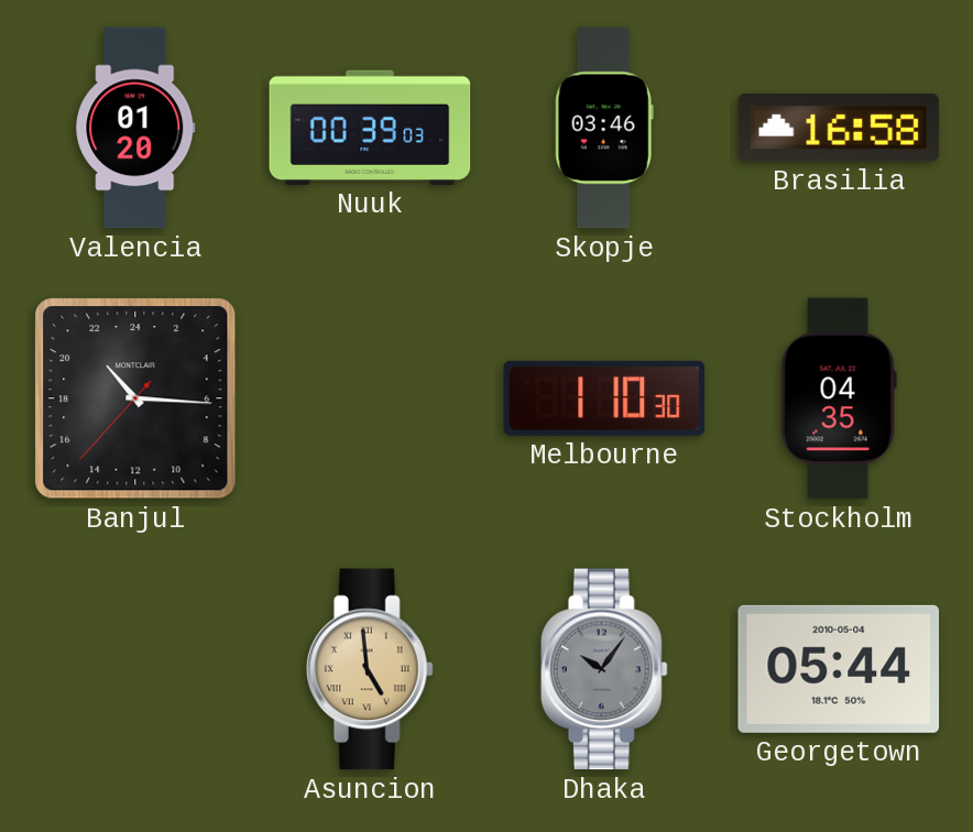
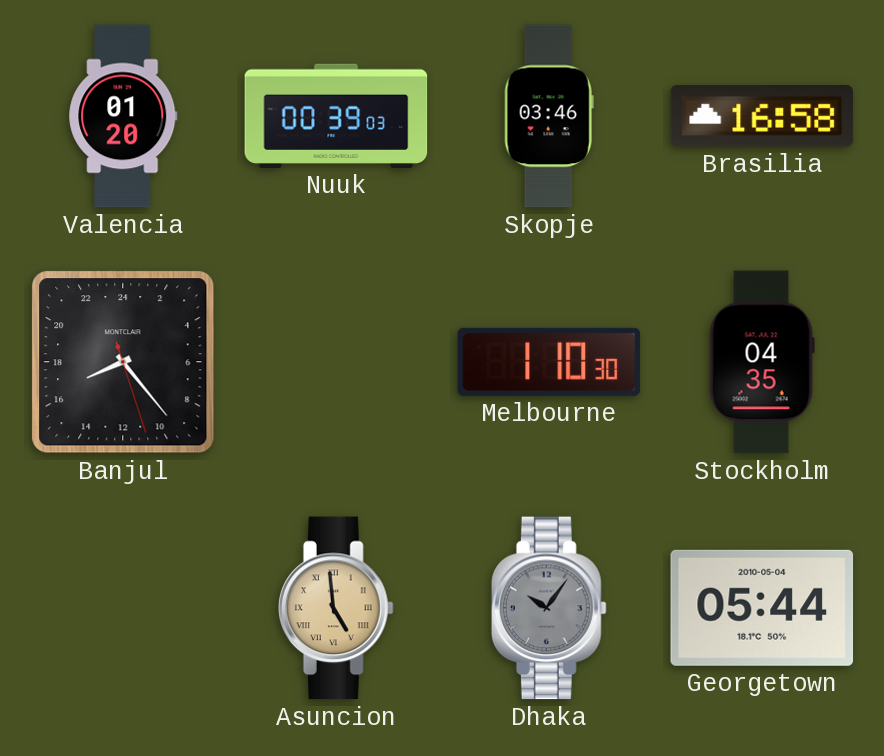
Banjul: 21:15 -> 16:23
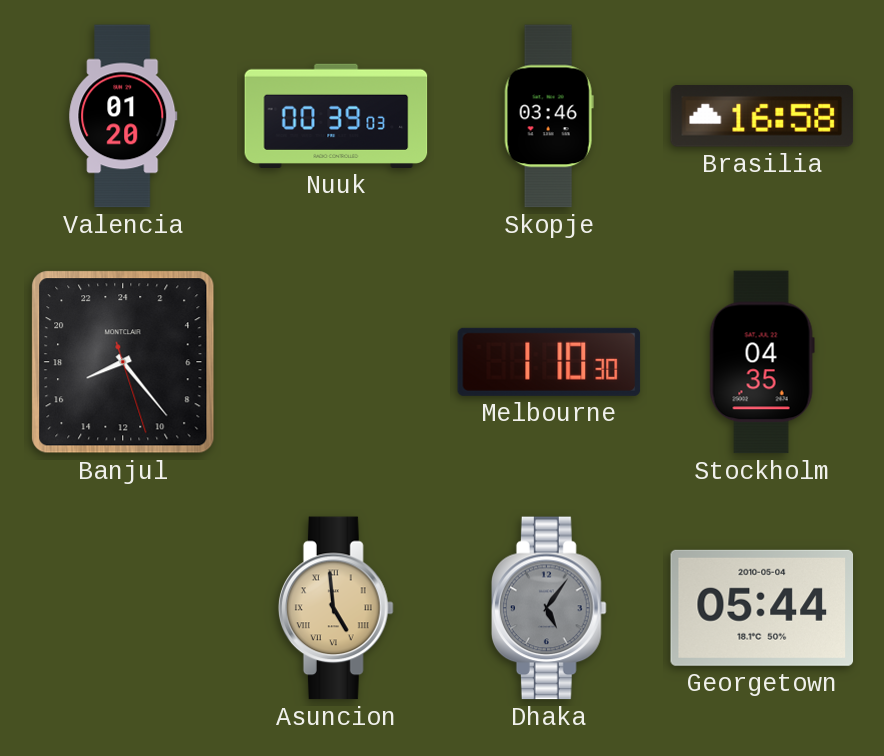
Dhaka: 10:06 -> 5:06
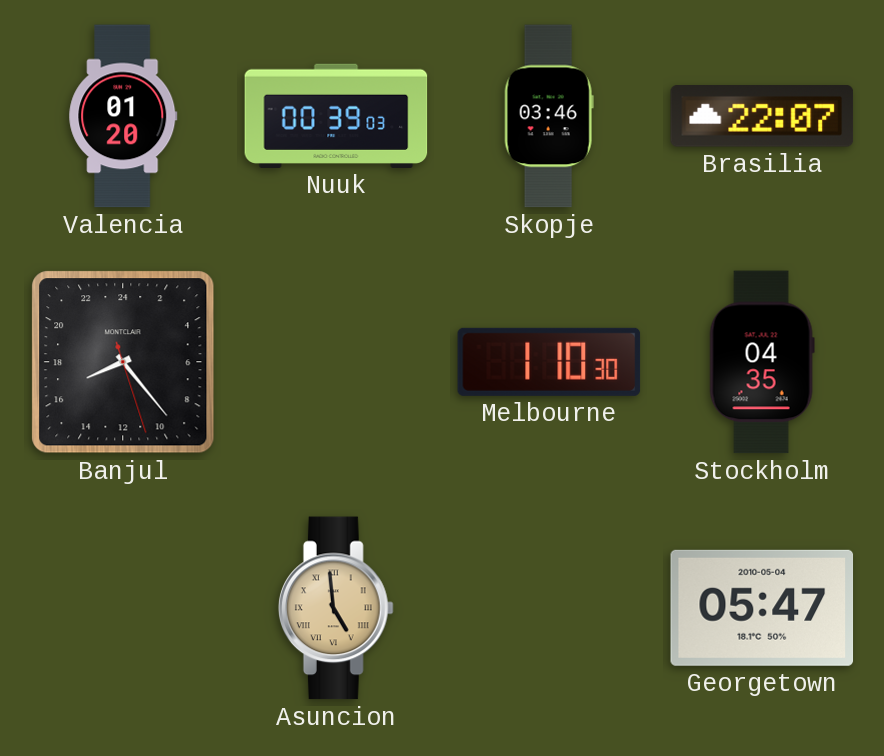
Brasilia: 16:58 -> 22:07
Dhaka: 5:06 -> none
Georgetown: 05:44 -> 05:47
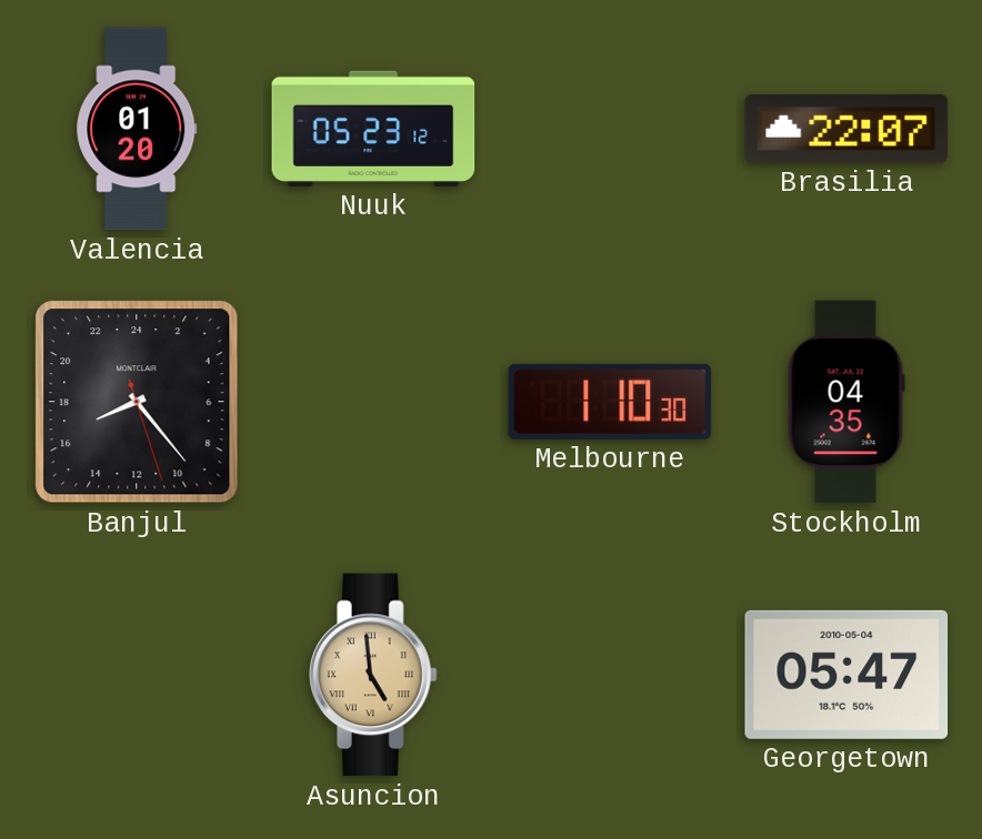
Nuuk: 00:39 -> 05:23
Skopje: 03:46 -> none
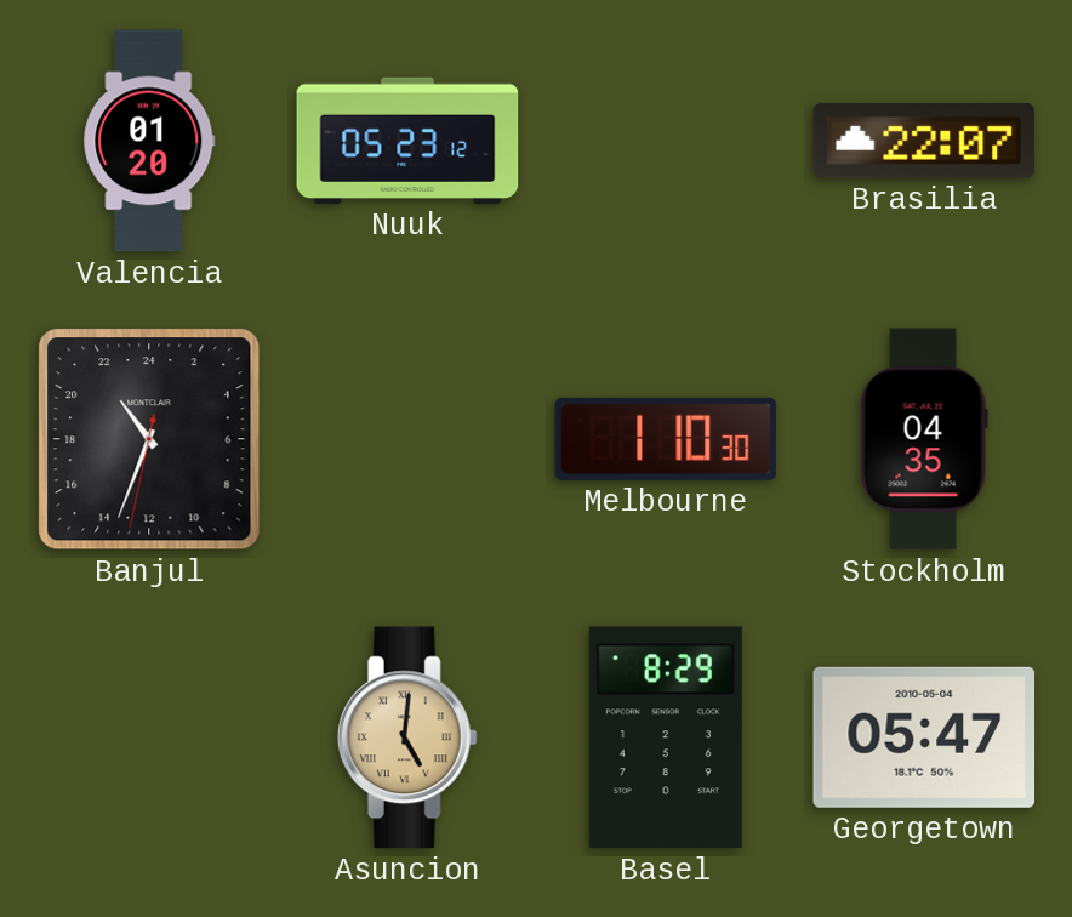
Banjul: 16:23 -> 21:33
Asuncion: 4:59 -> 5:01
Basel: none -> 8:29
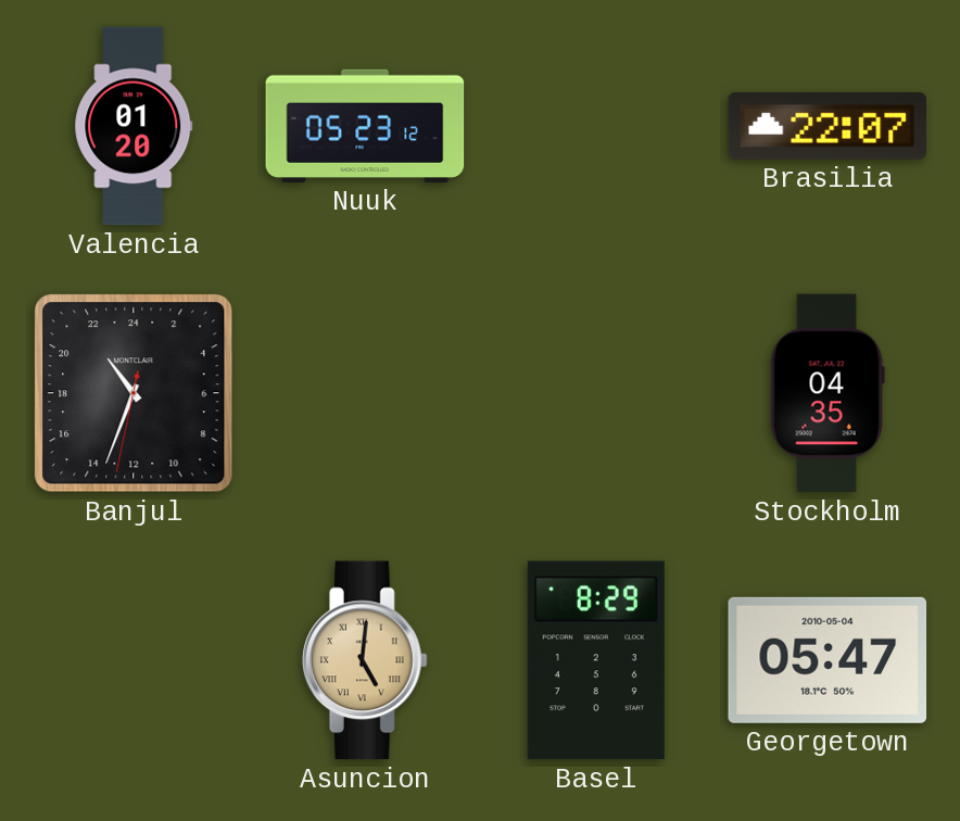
Melbourne: 1:10 -> none
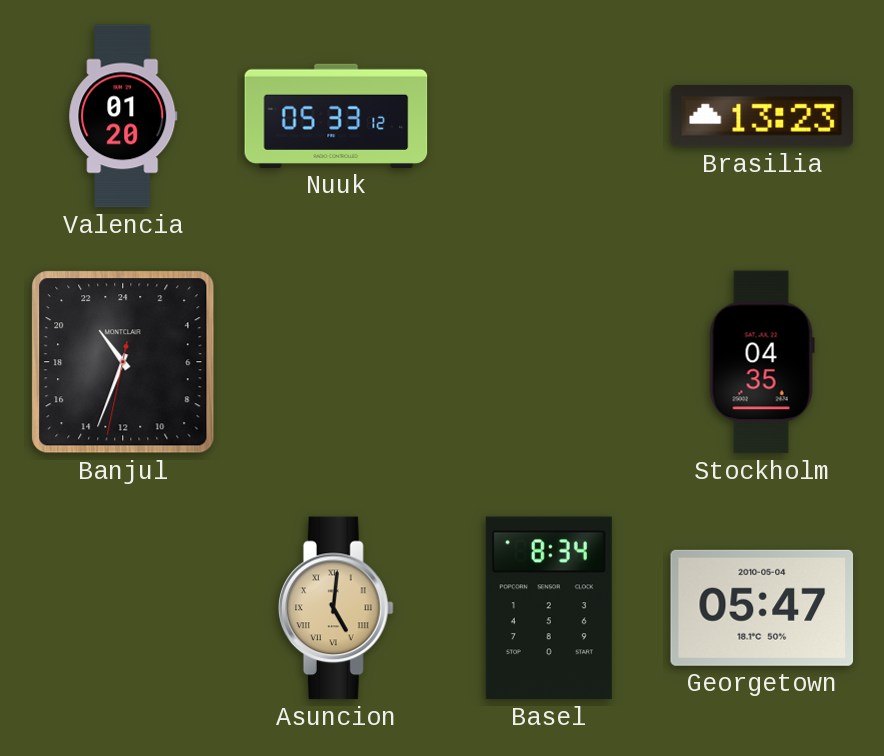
Nuuk: 05:23 -> 05:33
Brasilia: 22:07 -> 13:23
Basel: 8:29 -> 8:34
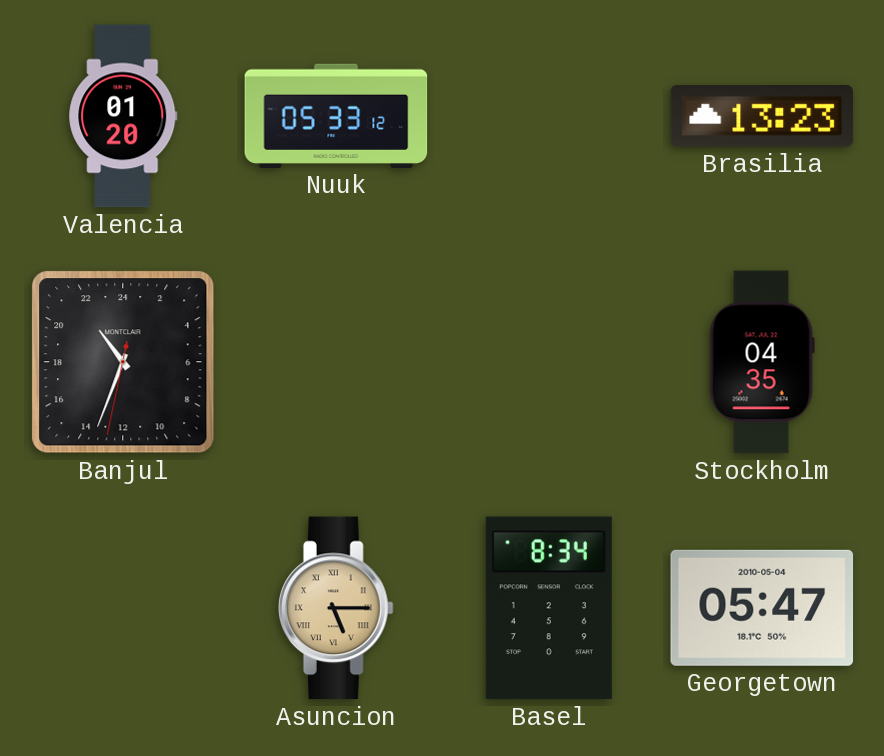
Asuncion: 5:01 -> 5:15
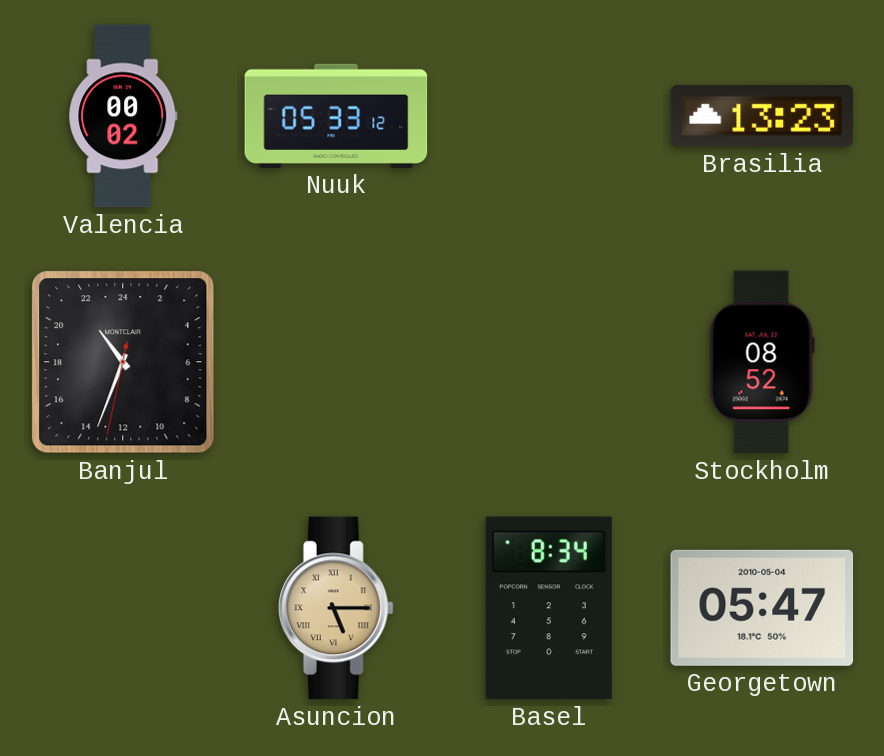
Valencia: 01:20 -> 00:02
Stockholm: 04:35 -> 08:52
